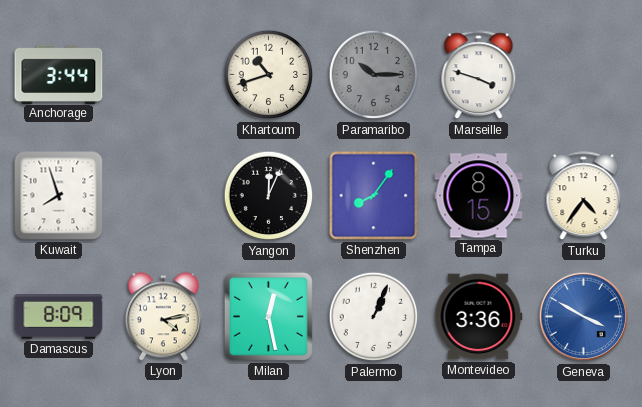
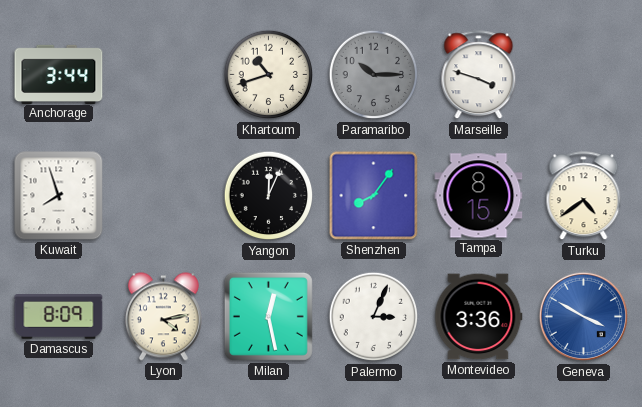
Turku: 4:36 -> 4:39
Palermo: 1:04 -> 3:04
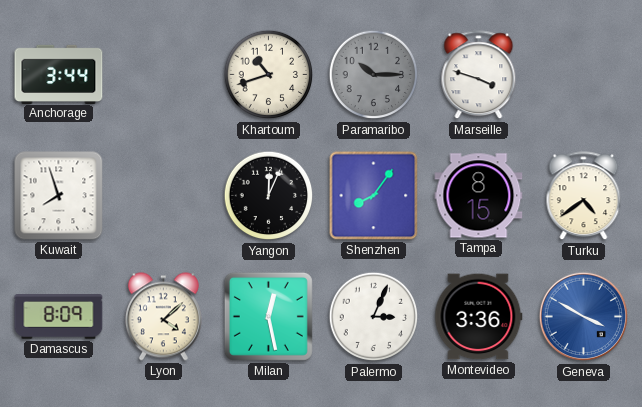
Lyon: 4:13 -> 4:08
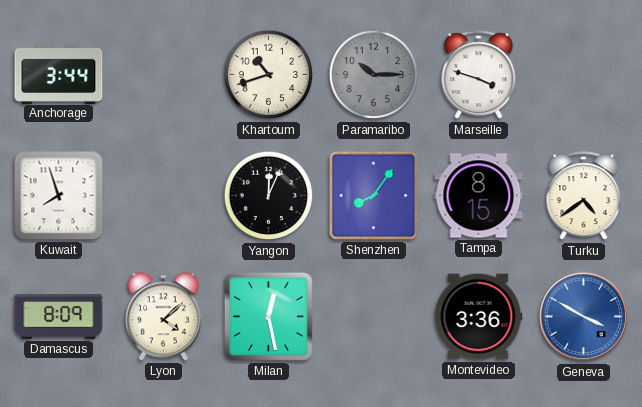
Palermo: 3:04 -> none
